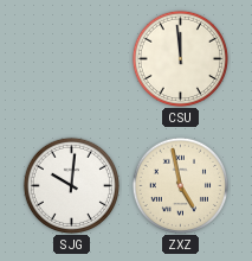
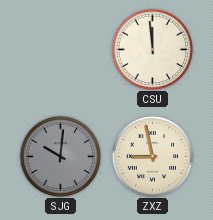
SJG dial: white -> grey
ZXZ: 4:58 -> 8:58
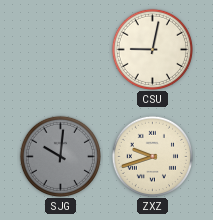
CSU: 11:59 -> 9:02
ZXZ: 8:58 -> 9:42
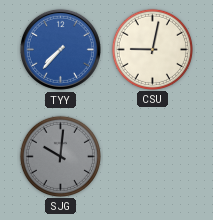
TYY: none -> 7:37
ZXZ: 9:42 -> none
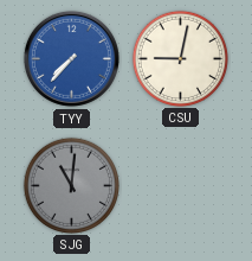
SJG: 10:01 -> 11:01
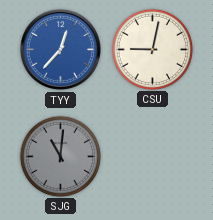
TYY: 7:37 -> 12:37
